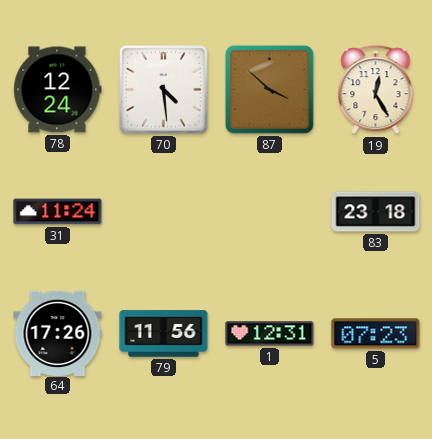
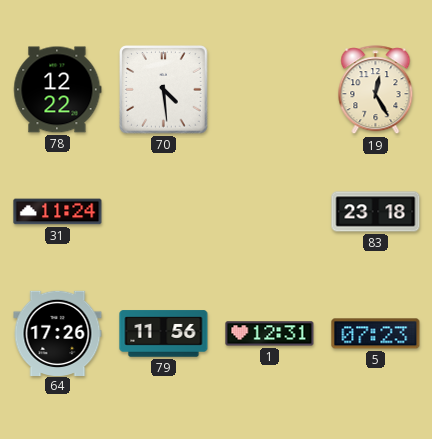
78: 12:24 -> 12:22
87: 3:52 -> none
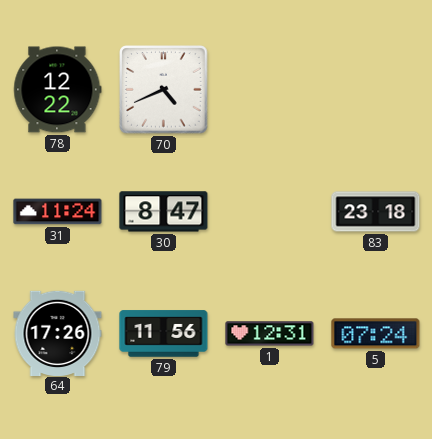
70: 4:29 -> 4:41
19: 12:25 -> none
30: none -> 8:47
5: 07:23 -> 07:24
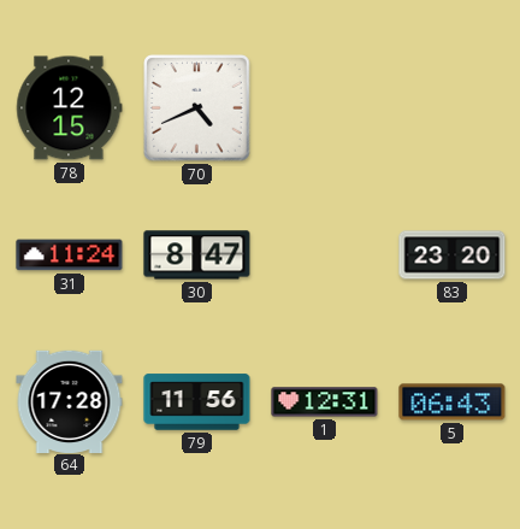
78: 12:22 -> 12:15
83: 23:18 -> 23:20
64: 17:26 -> 17:28
5: 07:24 -> 06:43
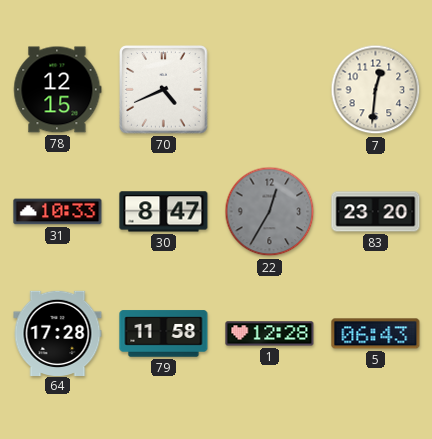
7: none -> 12:31
31: 11:24 -> 10:33
22: none -> 12:35
79: 11:56 -> 11:58
1: 12:31 -> 12:28
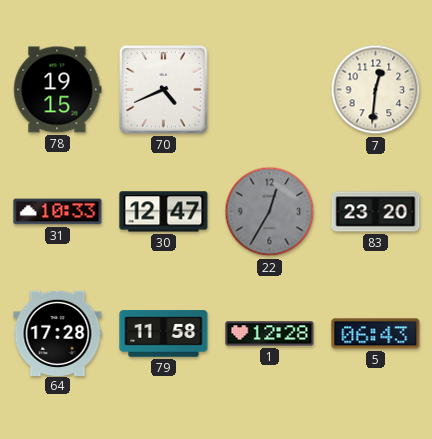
78: 12:15 -> 19:15
30: 8:47 -> 12:47
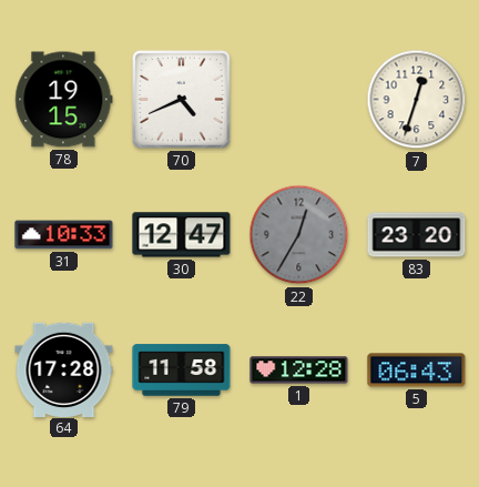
7: 12:31 -> 12:33
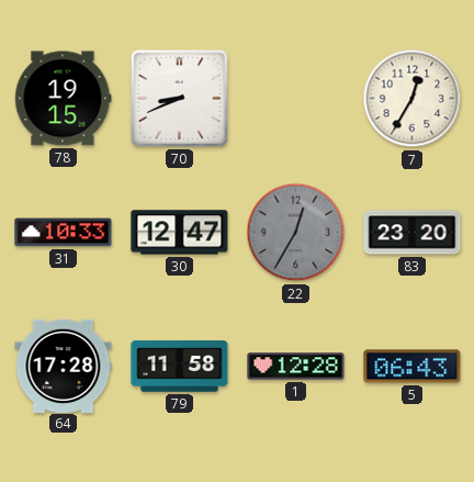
70: 4:41 -> 8:41
7: 12:33 -> 12:35
